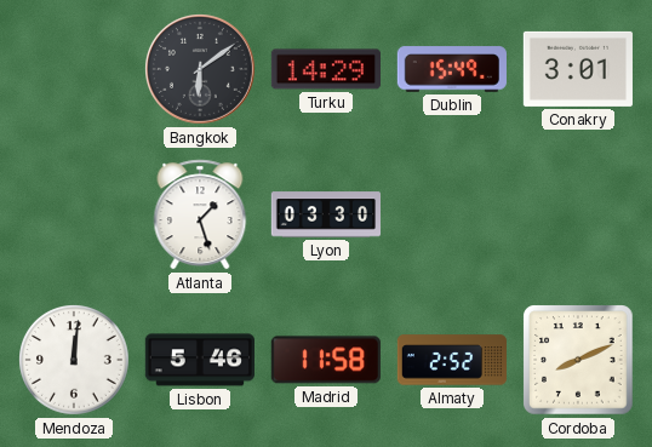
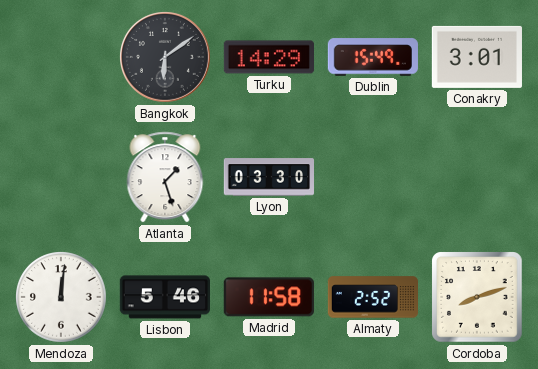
Cordoba: 8:11 -> 8:12
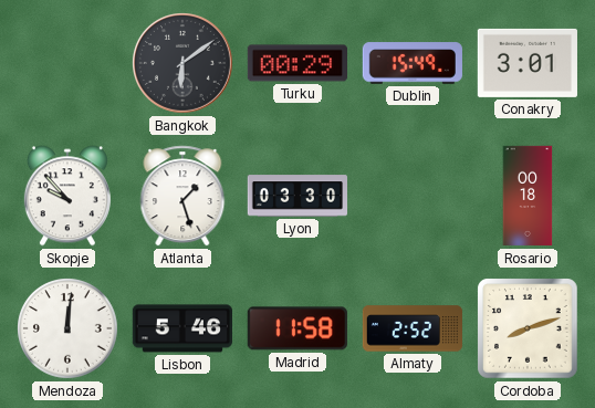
Turku: 14:29 -> 00:29
Skopje: none -> 9:53
Rosario: none -> 00:18
